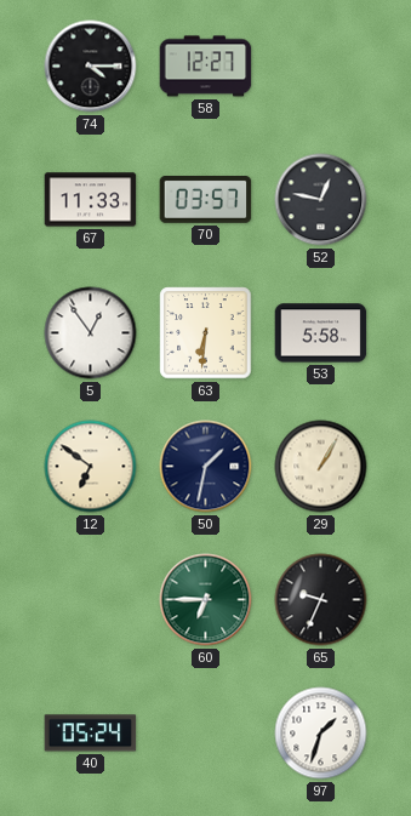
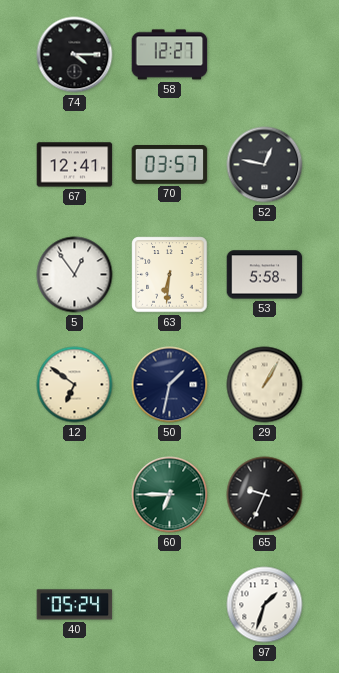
67: 11:33 -> 12:41
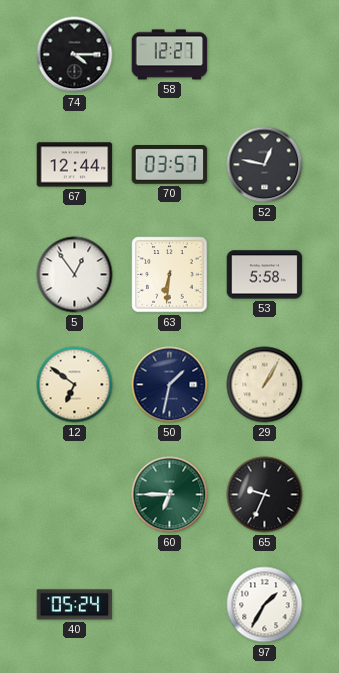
67: 12:41 -> 12:44
97: 1:33 -> 1:35
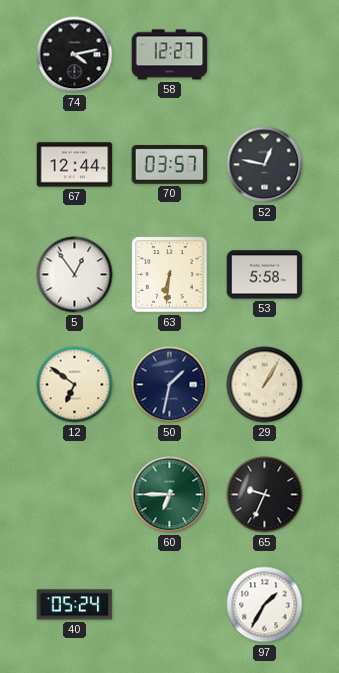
74: 4:15 -> 4:13
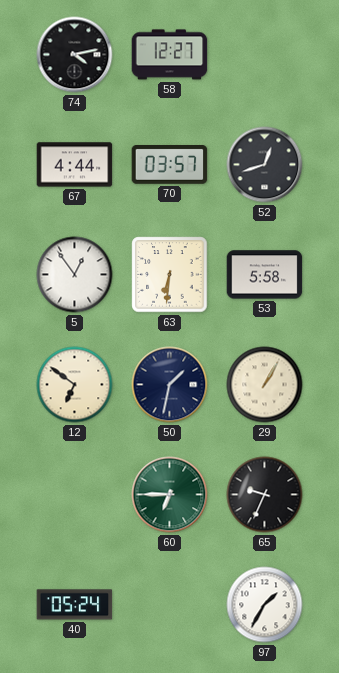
67: 12:44 -> 4:44
52: 12:47 -> 12:42
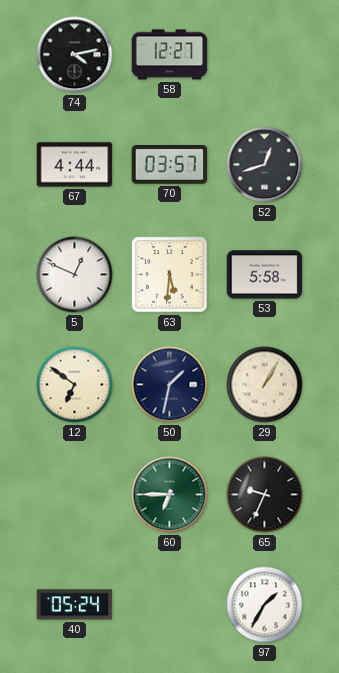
5: 12:54 -> 12:49
63: 6:31 -> 5:31
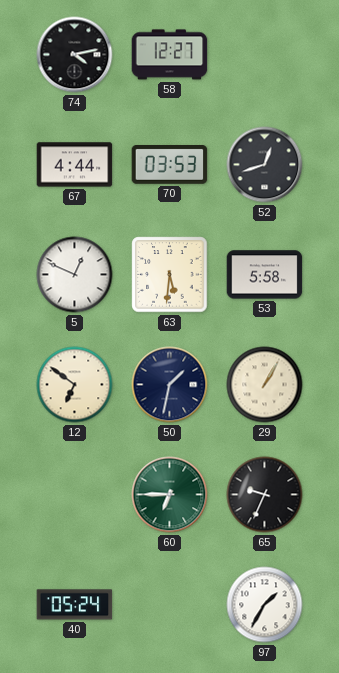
70: 03:57 -> 03:53
